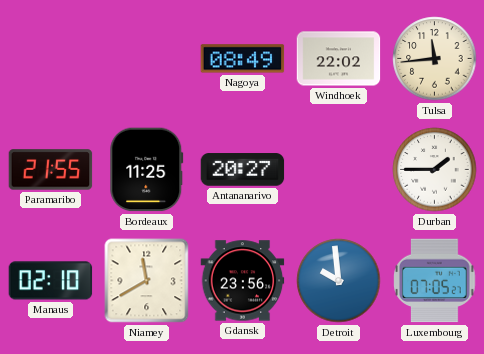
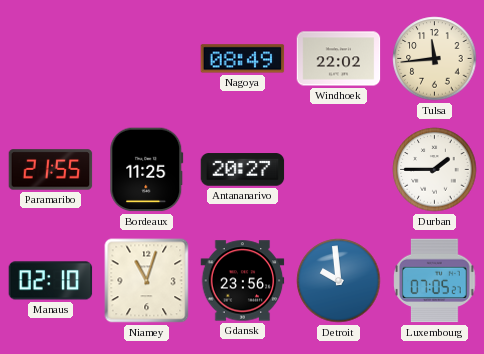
Niamey: 11:40 -> 11:03
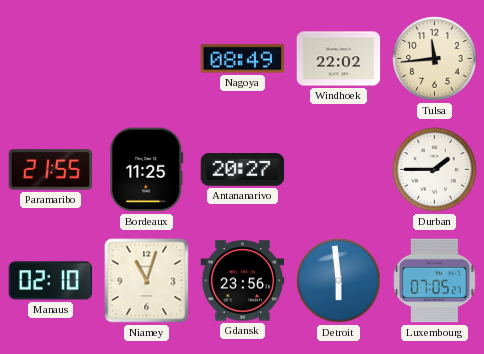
Detroit: 9:59 -> 5:59
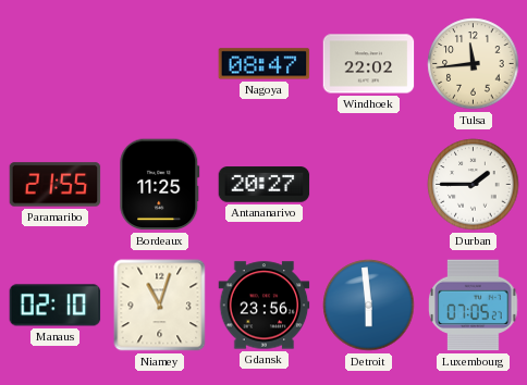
Nagoya: 08:49 -> 08:47
